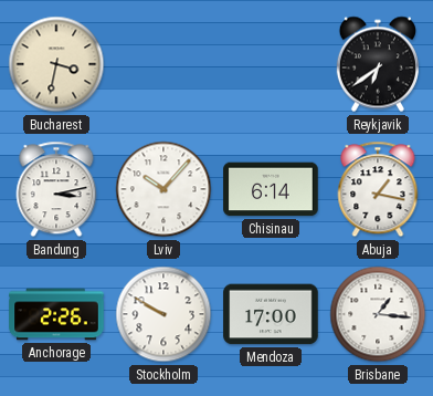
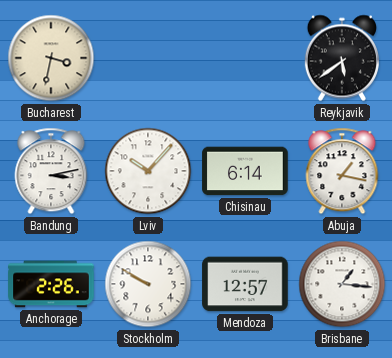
Reykjavik: 6:39 -> 5:39
Mendoza: 17:00 -> 12:57
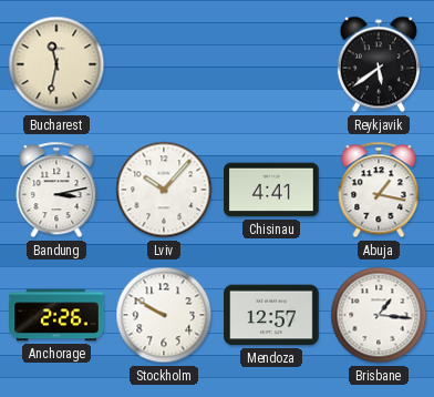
Bucharest: 3:32 -> 11:32
Chisinau: 6:14 -> 4:41
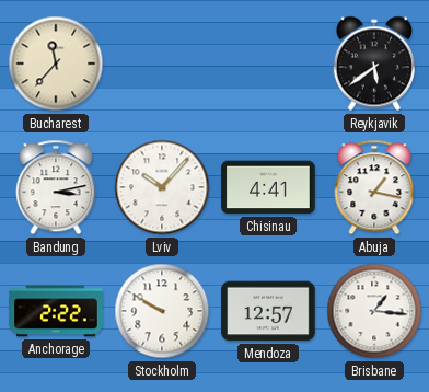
Bucharest: 11:32 -> 11:37
Anchorage: 2:26 -> 2:22
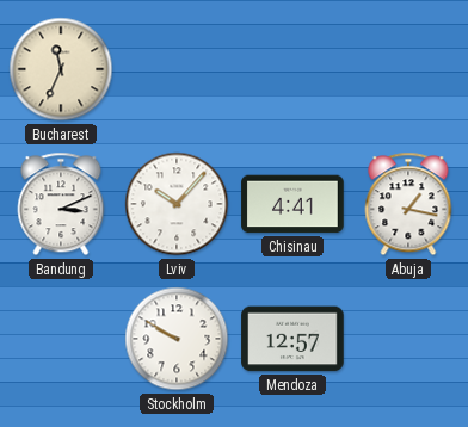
Bucharest: 11:37 -> 11:34
Reykjavik: 5:39 -> none
Bandung: 3:13 -> 3:11
Anchorage: 2:22 -> none
Brisbane: 1:16 -> none
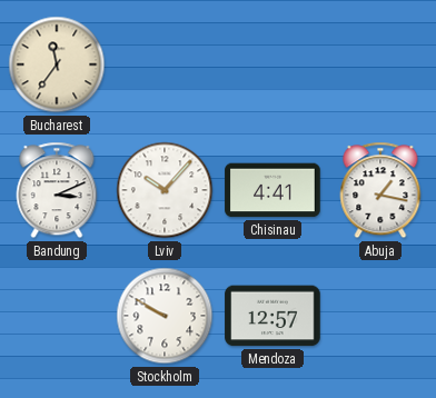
Bucharest: 11:34 -> 11:36
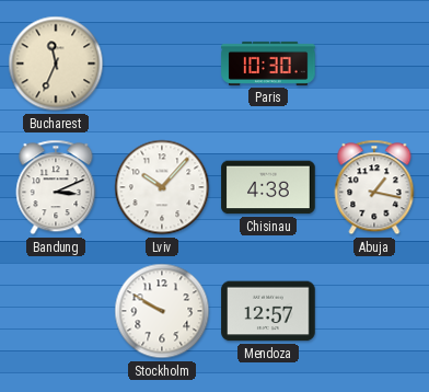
Bucharest: 11:36 -> 11:34
Paris: none -> 10:30
Chisinau: 4:41 -> 4:38
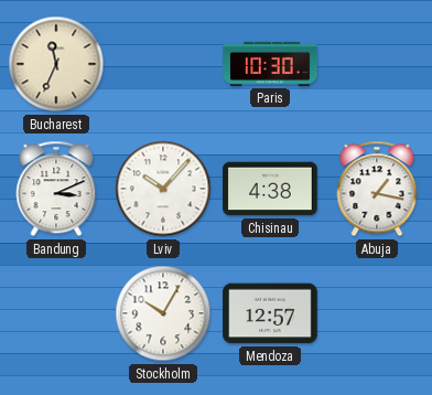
Stockholm: 9:50 -> 10:05
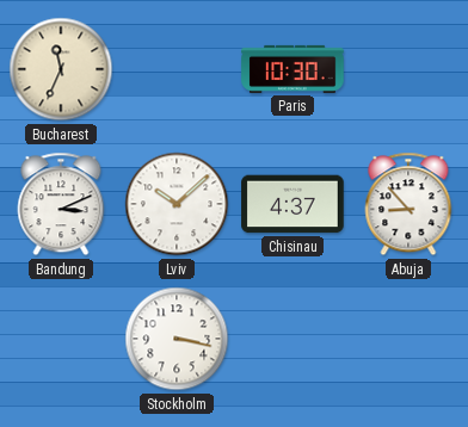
Lviv: 10:07 -> 10:08
Chisinau: 4:38 -> 4:37
Abuja: 1:17 -> 8:53
Stockholm: 10:05 -> 3:17
Mendoza: 12:57 -> none
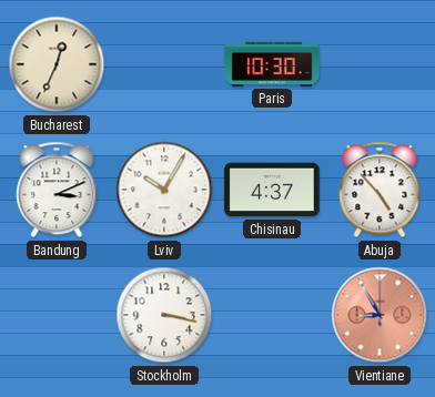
Bucharest: 11:34 -> 12:34
Lviv: 10:08 -> 10:05
Abuja: 8:53 -> 4:53
Vientiane: none -> 8:55
